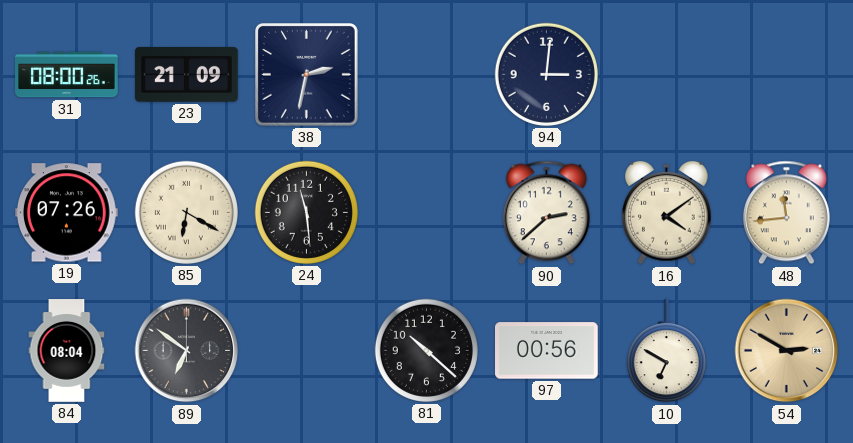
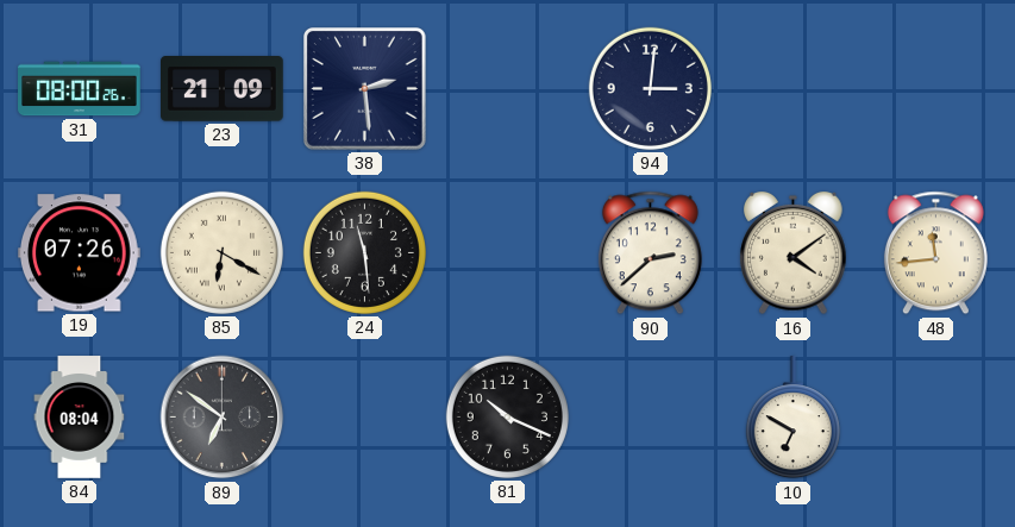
38: 2:32 -> 2:29
81: 10:22 -> 10:19
97: 00:56 -> none
54: 2:50 -> none
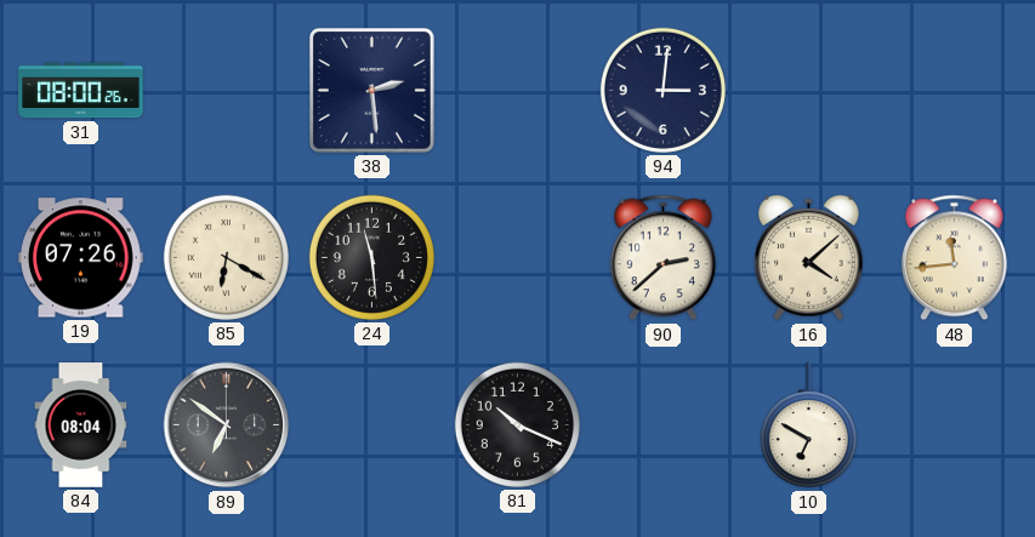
23: 21:09 -> none
16: 4:09 -> 4:08
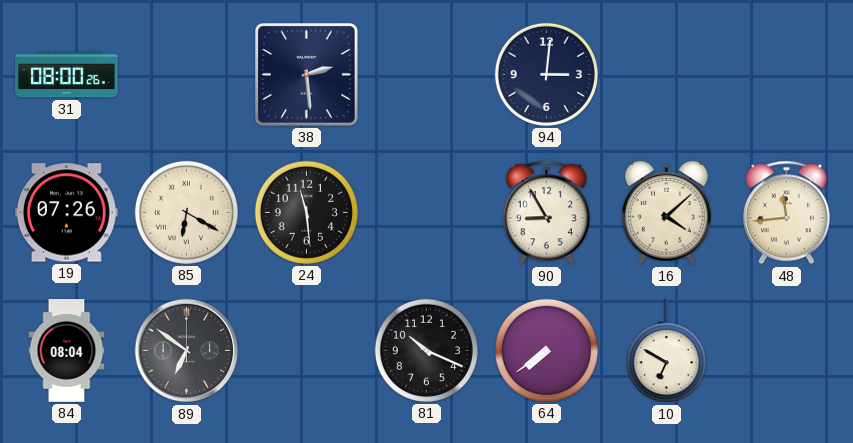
90: 2:38 -> 8:55
64: none -> 7:39
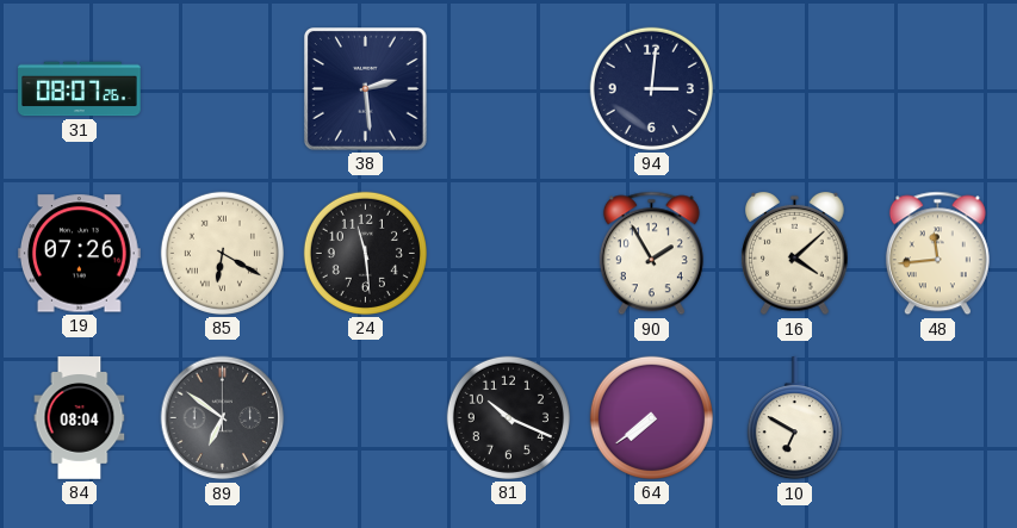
31: 08:00 -> 08:07
90: 8:55 -> 1:55
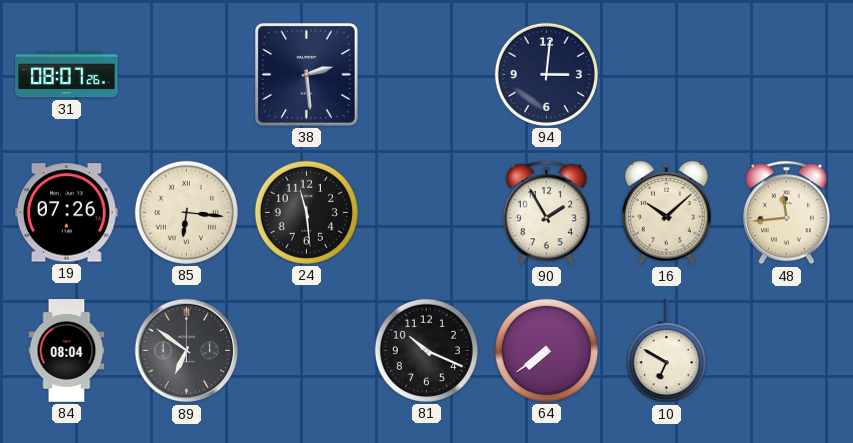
85: 6:20 -> 6:16
16: 4:08 -> 10:08
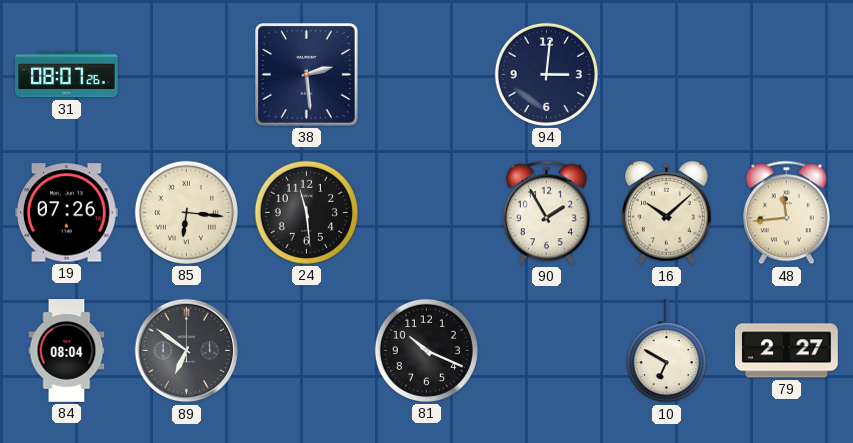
64: 7:39 -> none
79: none -> 2:27
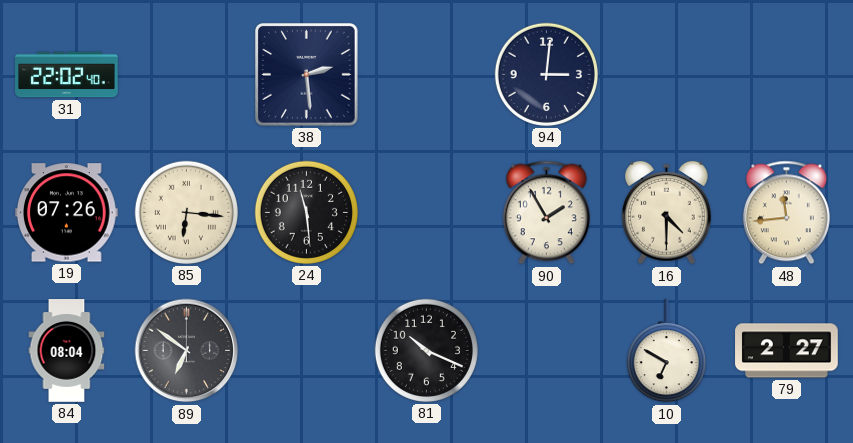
31: 08:07 -> 22:02
16: 10:08 -> 4:30
